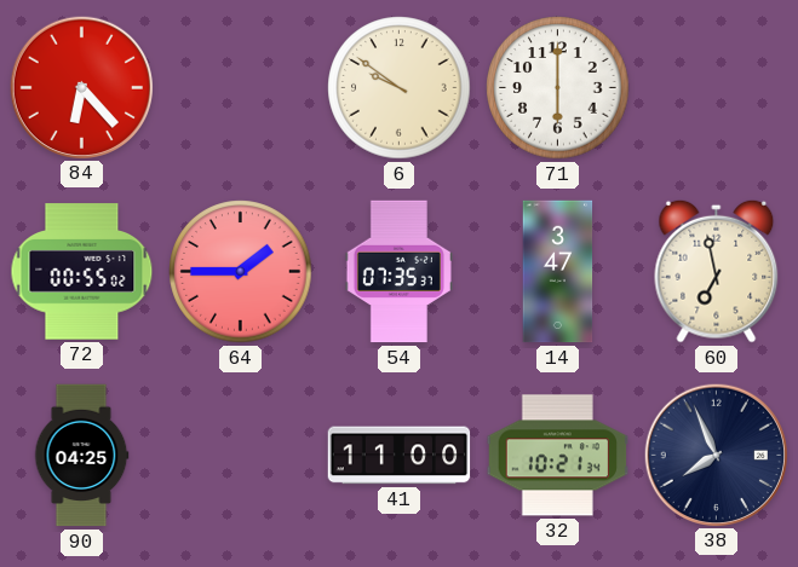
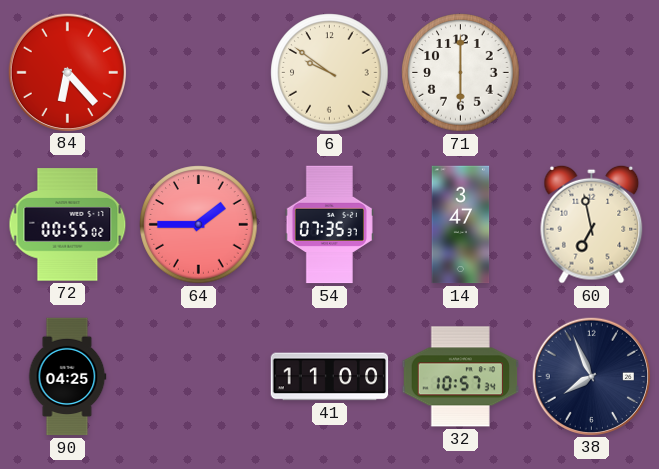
32: 10:21 -> 10:57
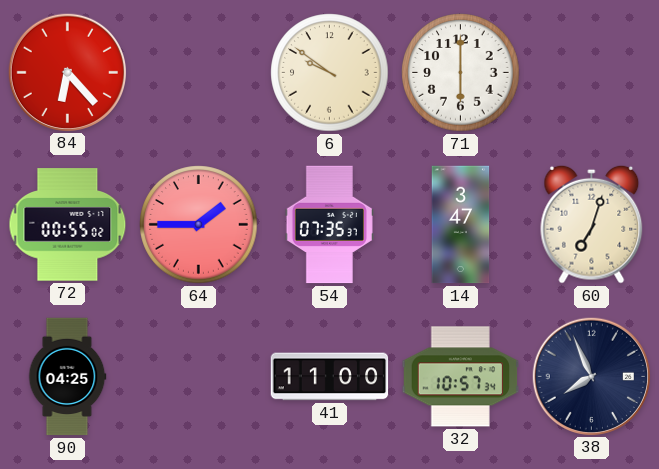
60: 6:58 -> 7:03
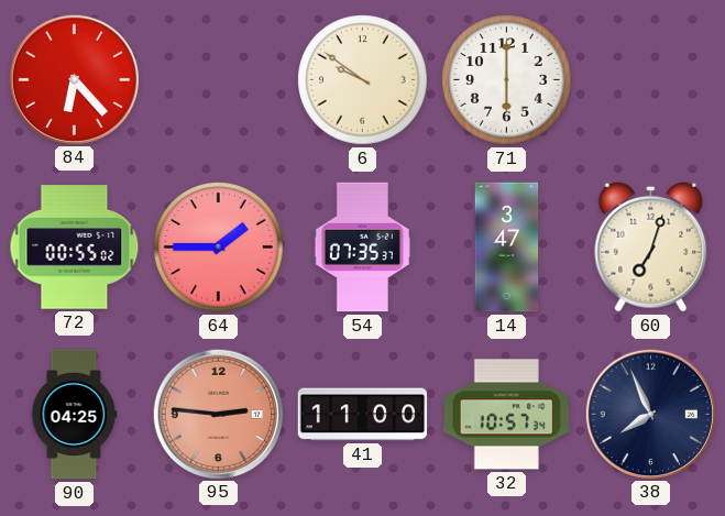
95: none -> 2:46
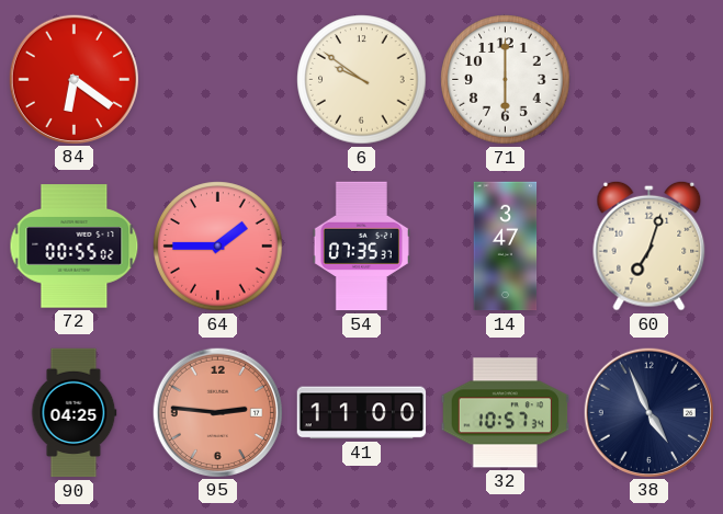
84: 6:23 -> 6:21
38: 7:56 -> 4:56
